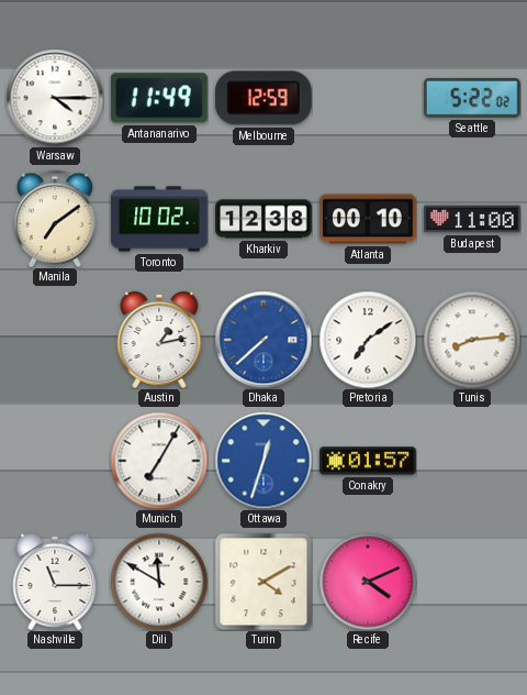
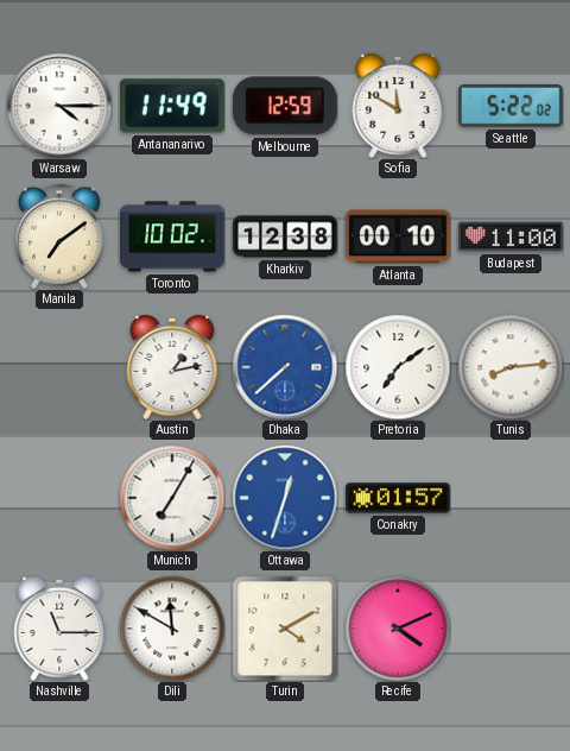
Sofia: none -> 11:50
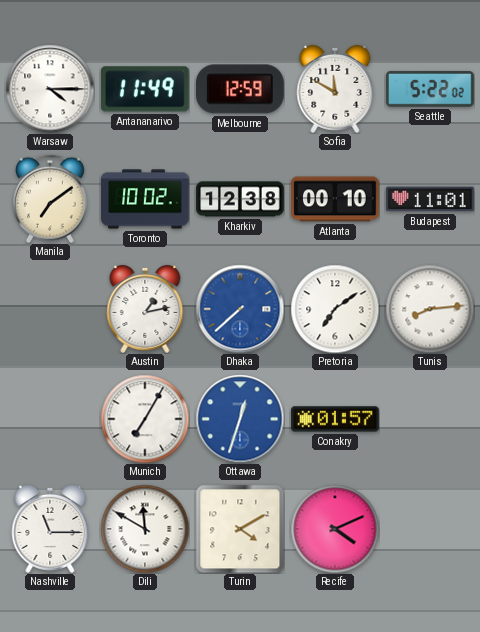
Budapest: 11:00 -> 11:01
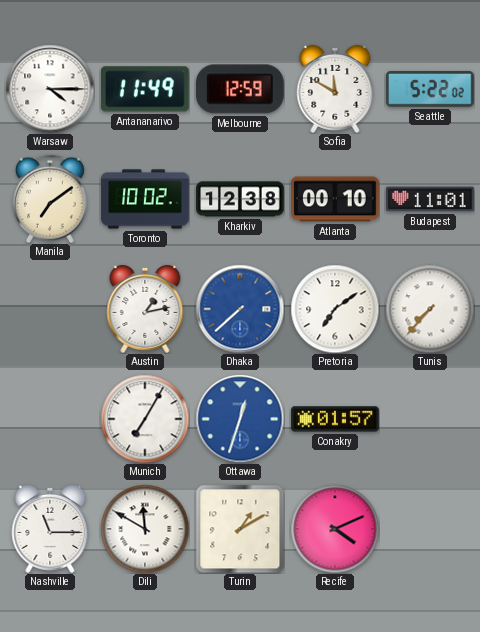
Tunis: 8:14 -> 7:37
Turin: 4:10 -> 1:10
